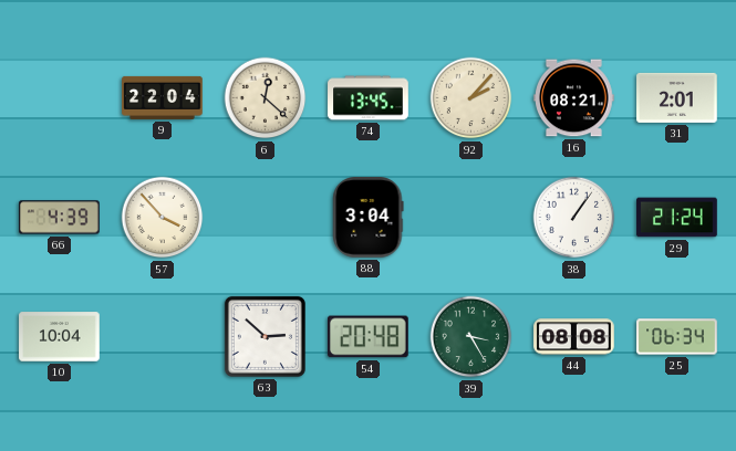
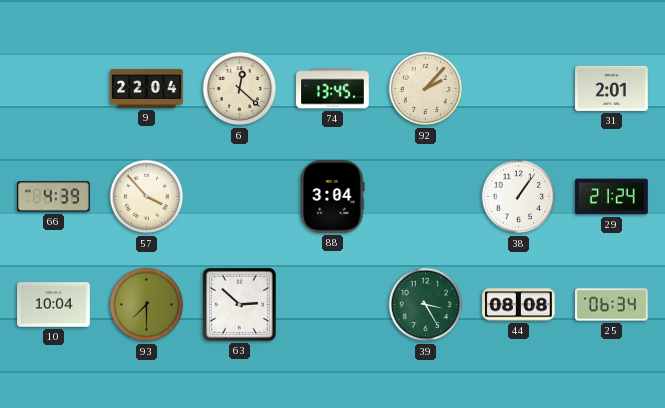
16: 08:21 -> none
93: none -> 7:30
54: 20:48 -> none
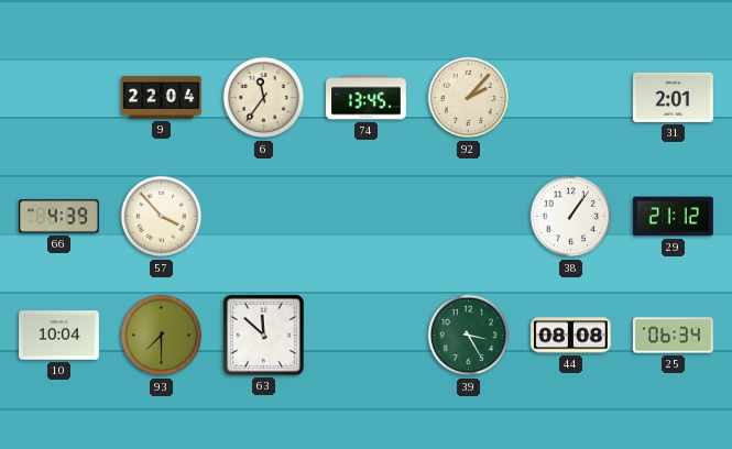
6: 12:22 -> 11:36
88: 3:04 -> none
29: 21:24 -> 21:12
63: 2:52 -> 11:52
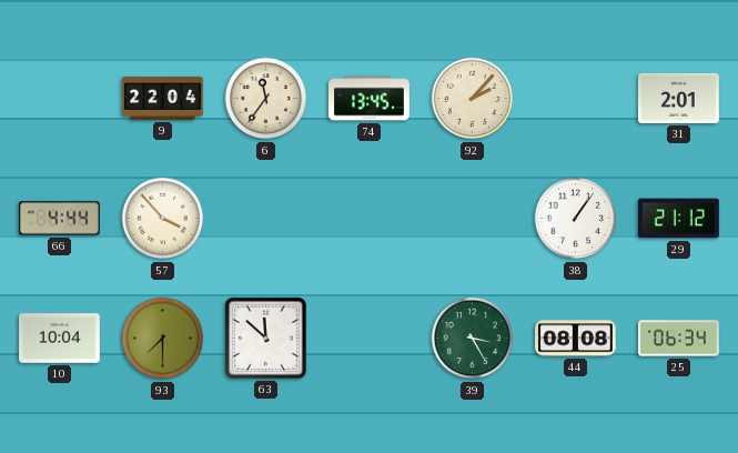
66: 4:39 -> 4:44
